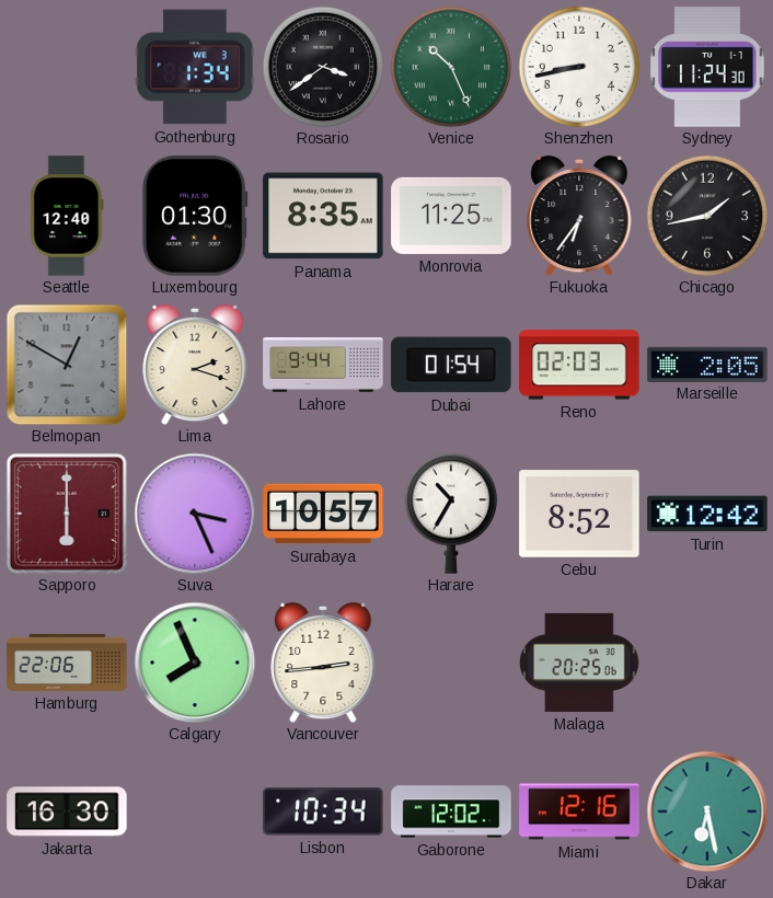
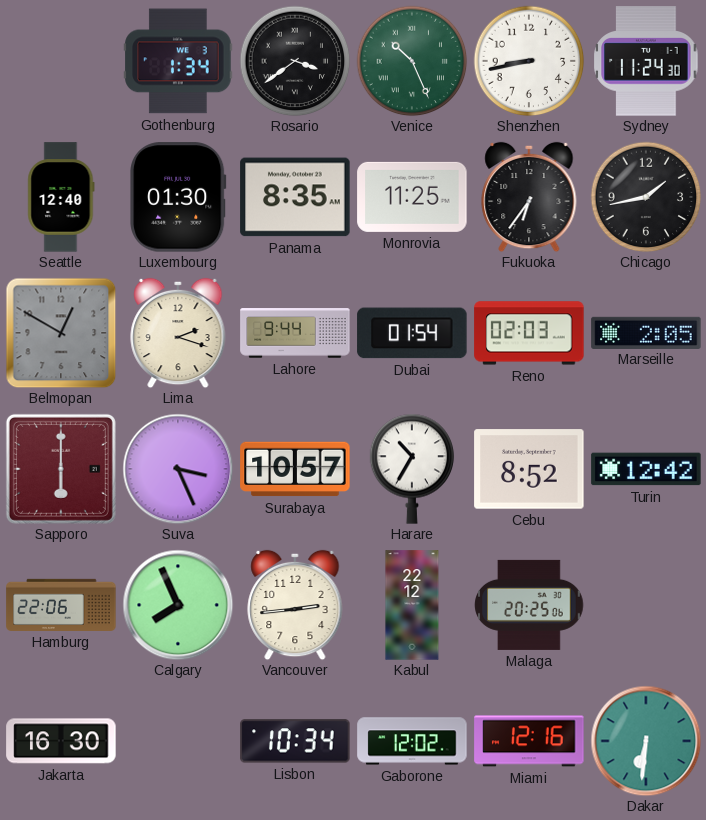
Kabul: none -> 22:12
Dakar: 6:28 -> 6:31
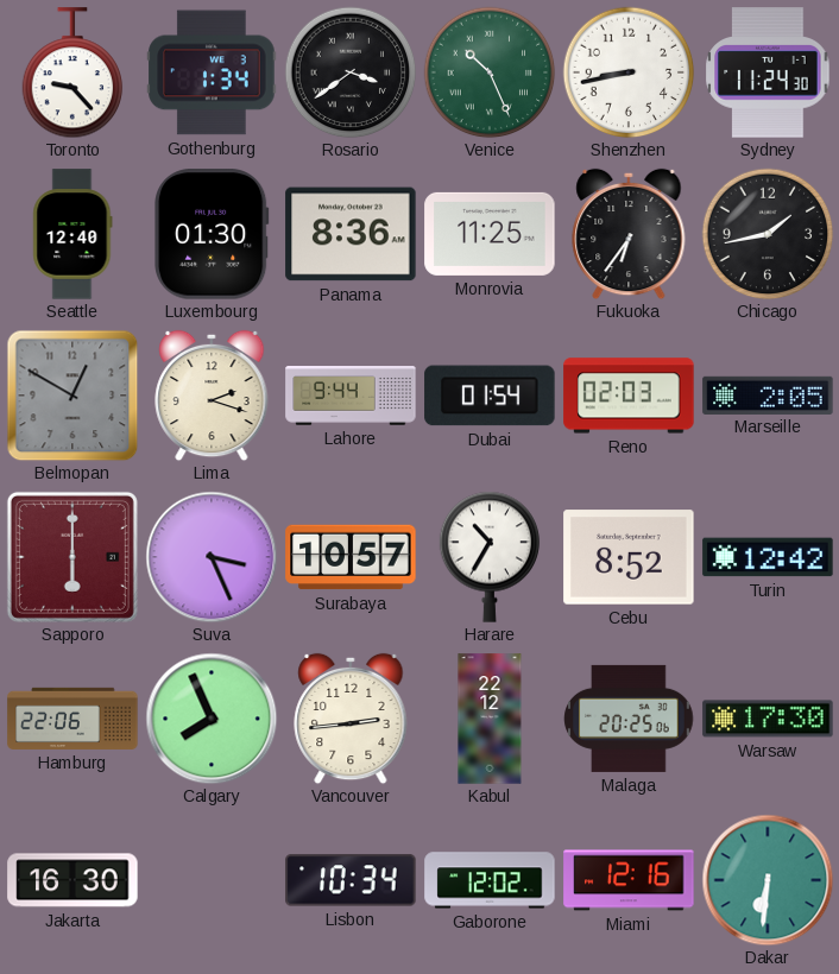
Toronto: none -> 9:23
Panama: 8:35 -> 8:36
Warsaw: none -> 17:30
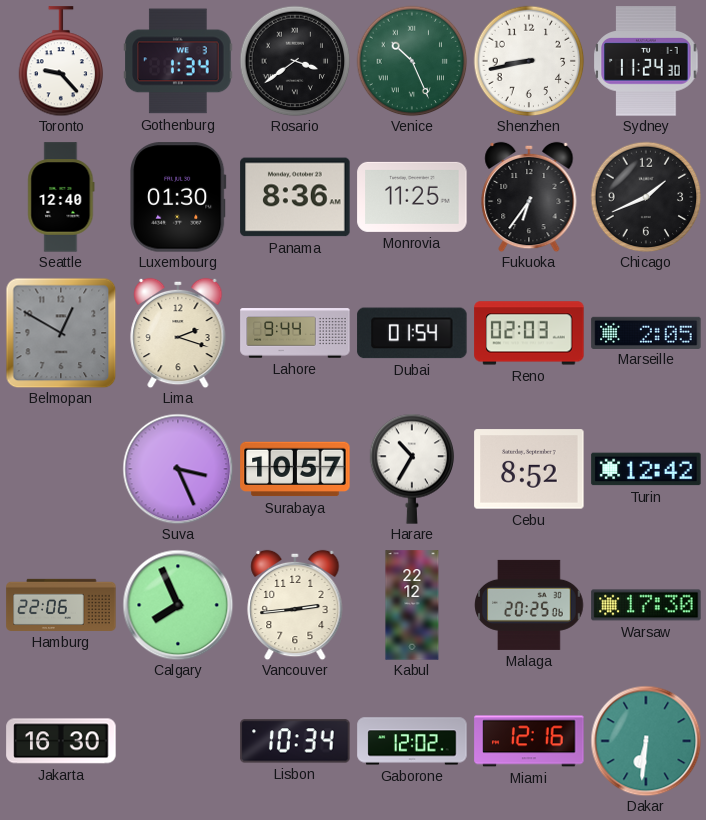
Chicago: 1:43 -> 1:41
Sapporo: 6:00 -> none
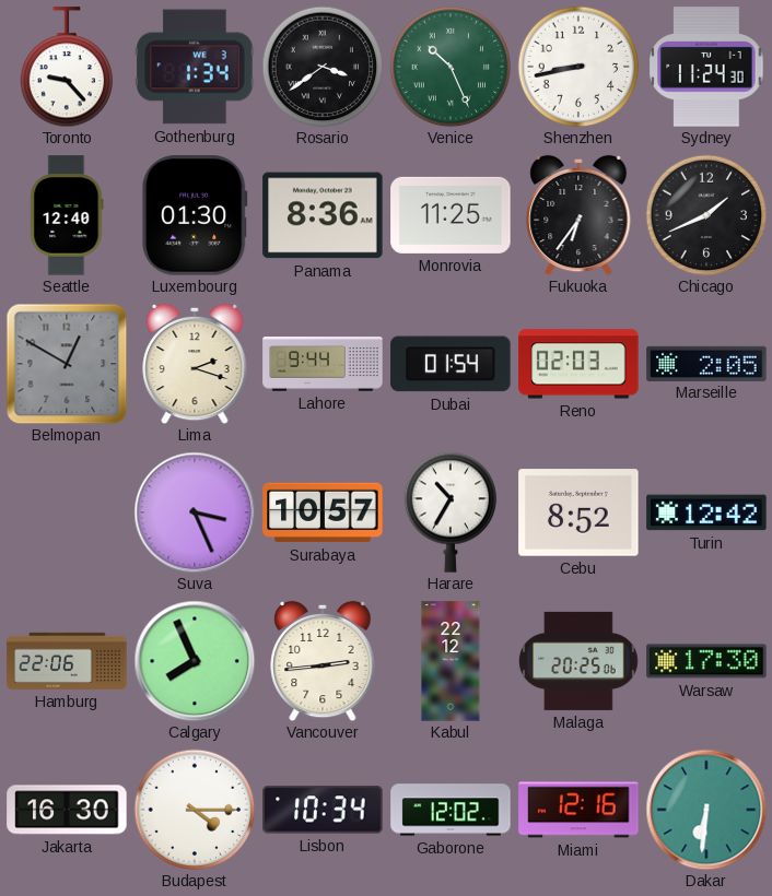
Budapest: none -> 4:15
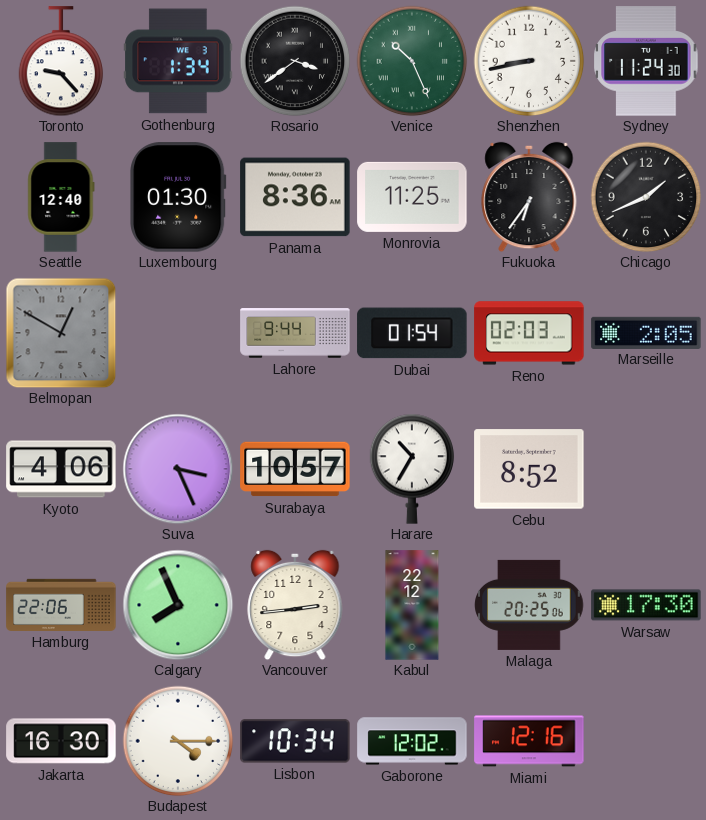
Lima: 2:18 -> none
Kyoto: none -> 4:06
Turin: 12:42 -> none
Dakar: 6:31 -> none
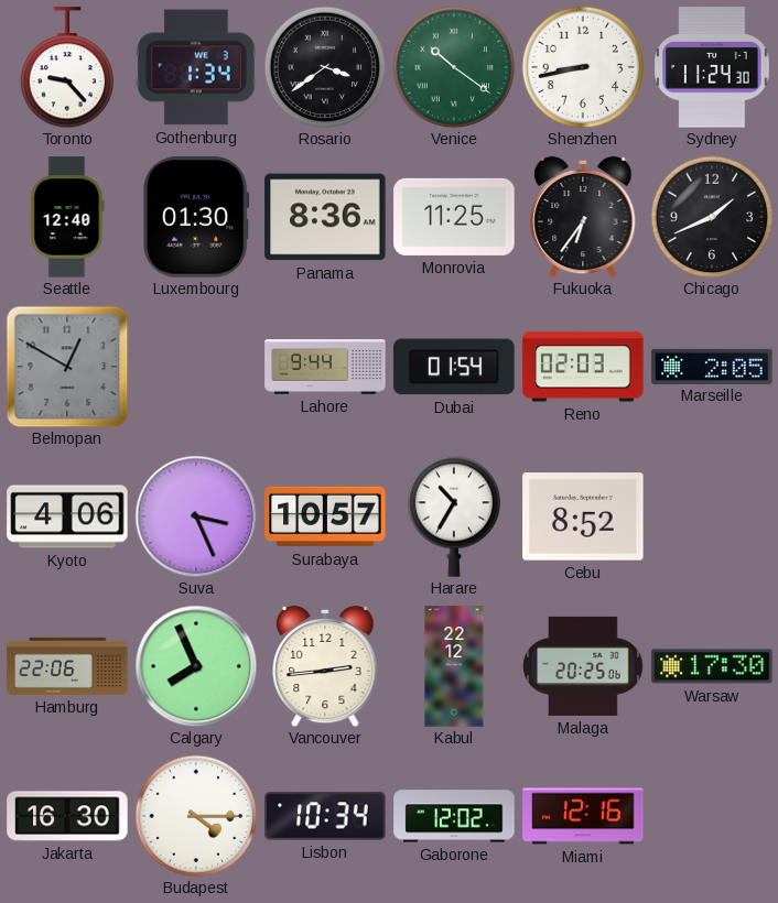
Venice: 10:26 -> 10:21
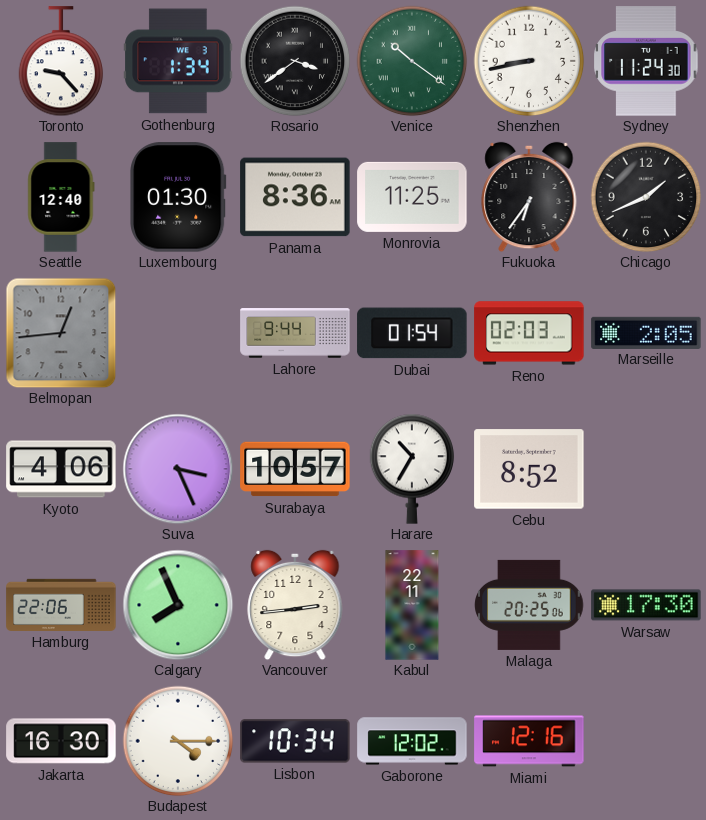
Belmopan: 12:50 -> 12:44
Kabul: 22:12 -> 22:11
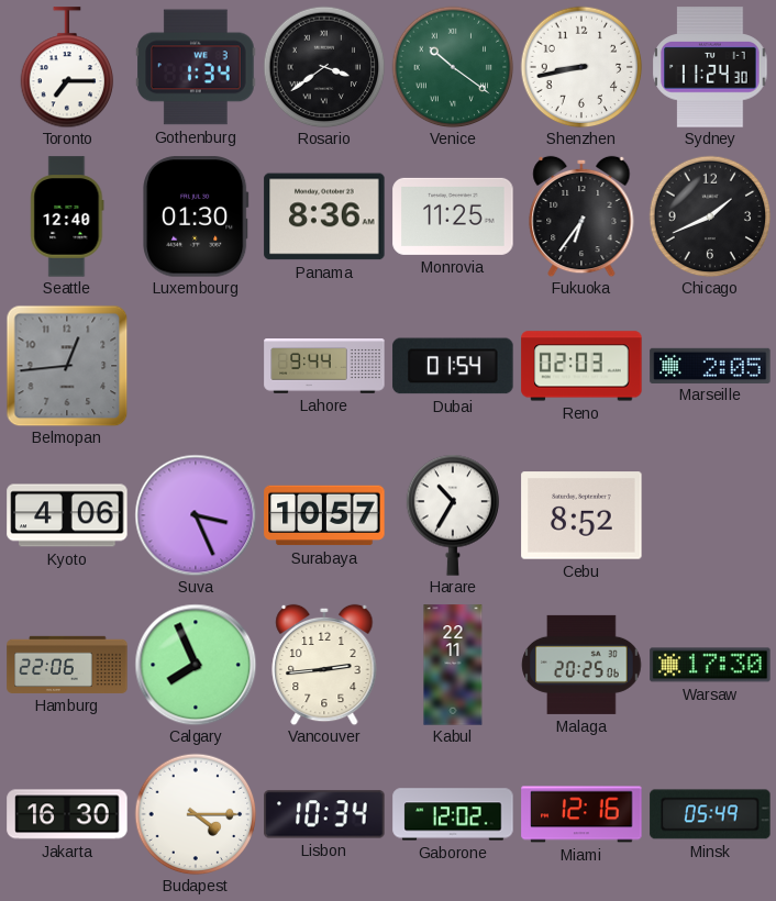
Toronto: 9:23 -> 7:15
Minsk: none -> 05:49
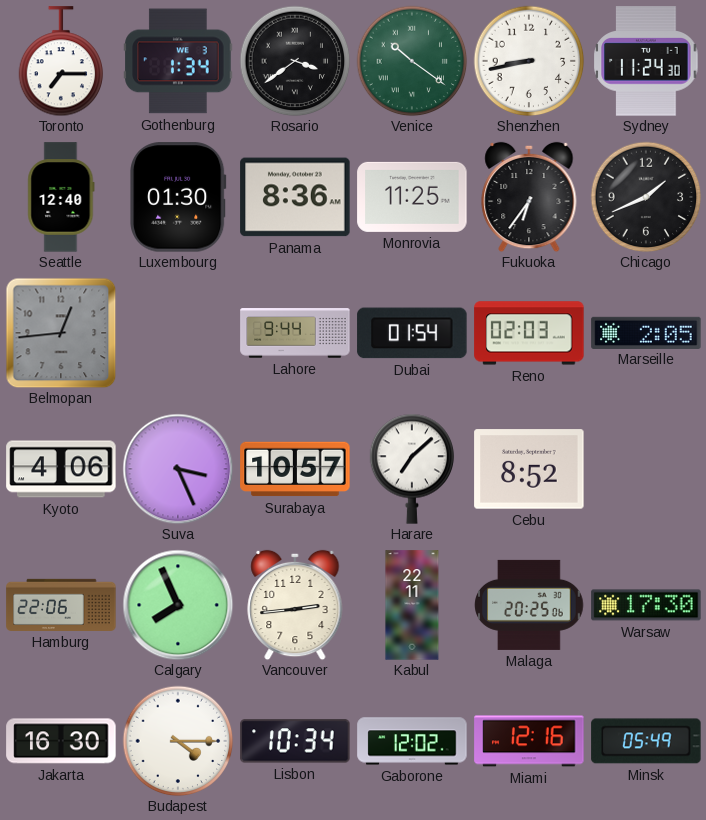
Harare: 10:35 -> 7:08
